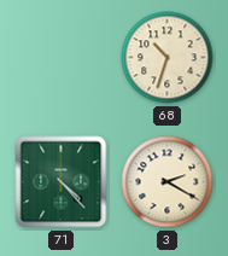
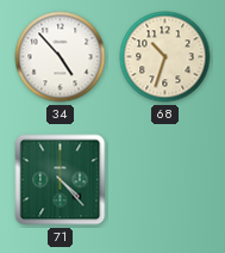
34: none -> 4:53
3: 2:20 -> none
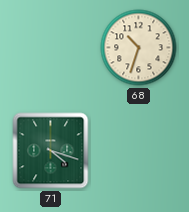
34: 4:53 -> none
71: 4:23 -> 4:18
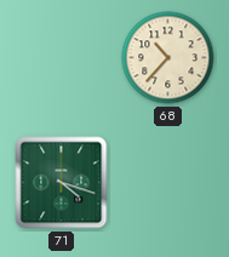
68: 10:33 -> 10:37
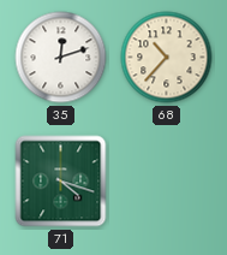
35: none -> 12:12
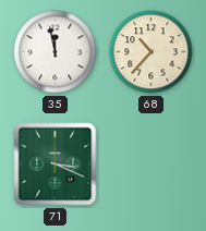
35: 12:12 -> 11:58
71: 4:18 -> 3:19
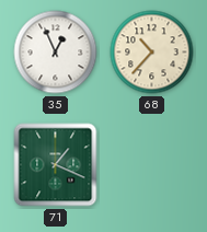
35: 11:58 -> 12:56
71: 3:19 -> 1:19
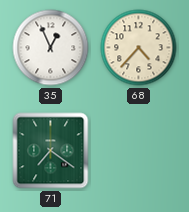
68: 10:37 -> 4:37
71: 1:19 -> 7:21
